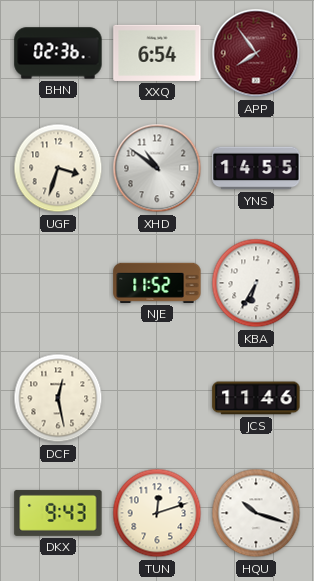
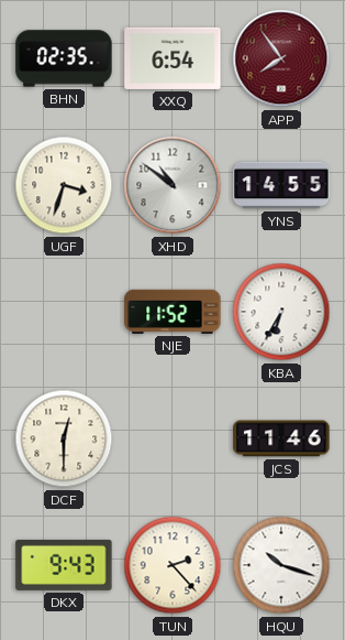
BHN: 02:36 -> 02:35
DCF: 12:28 -> 12:30
TUN: 12:12 -> 2:23
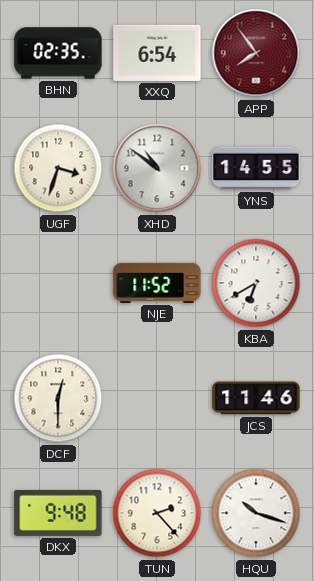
KBA: 6:35 -> 6:40
DKX: 9:43 -> 9:48
